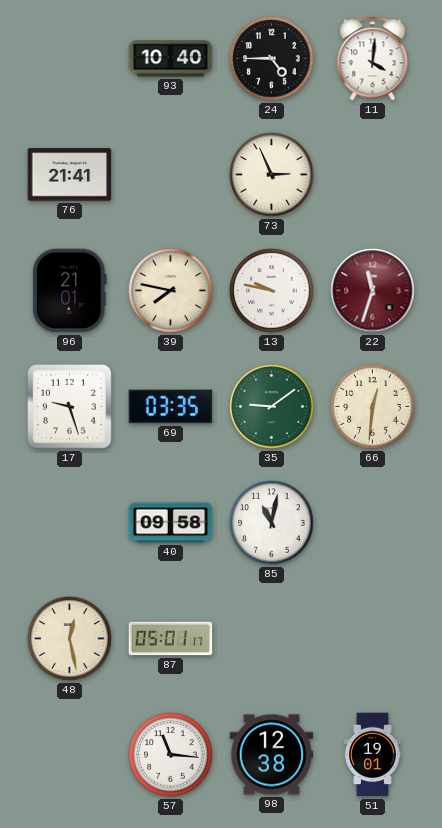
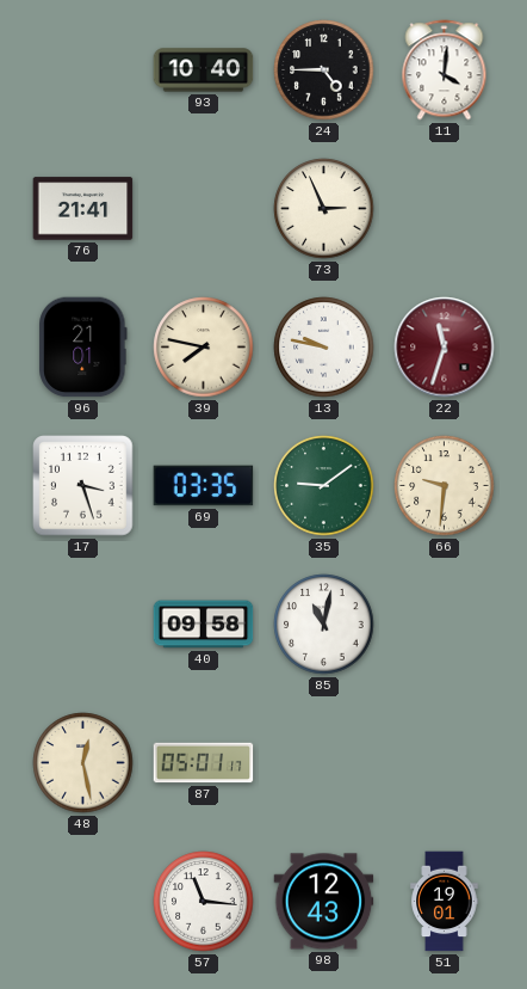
17: 9:27 -> 3:27
66: 12:31 -> 9:31
98: 12:38 -> 12:43
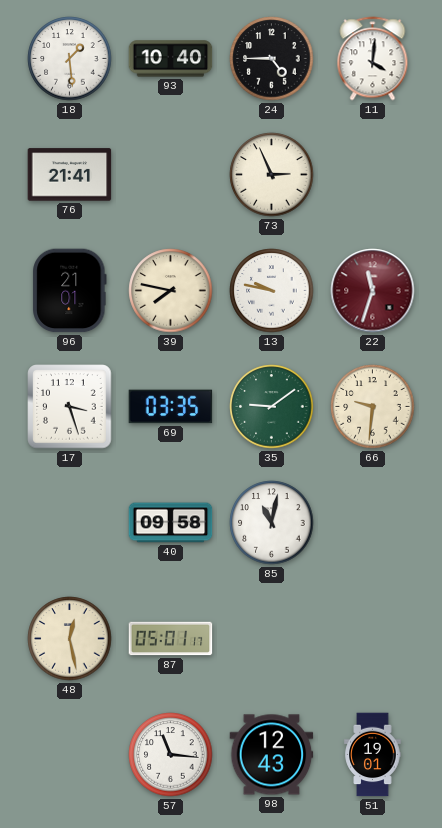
18: none -> 1:29
